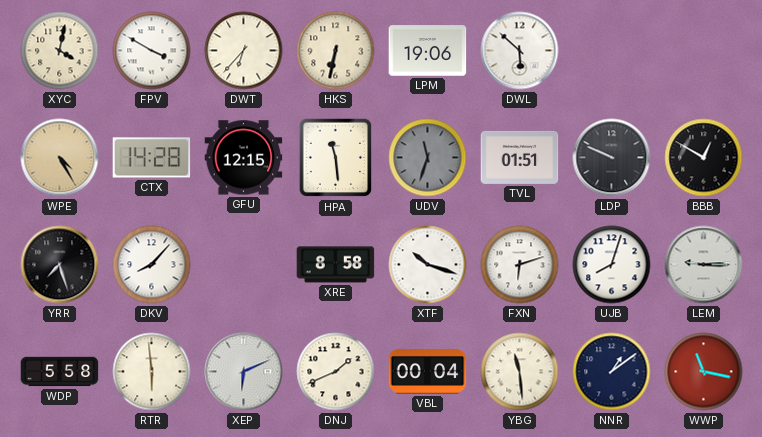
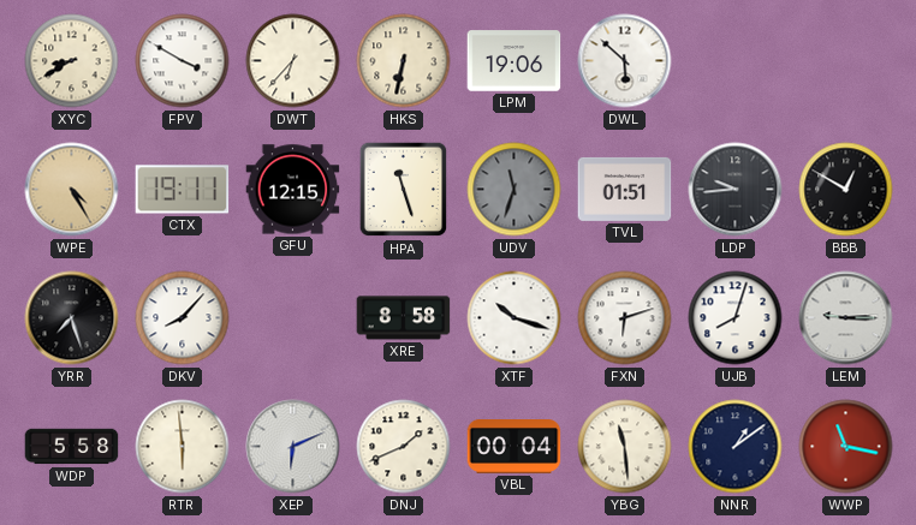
XYC: 4:02 -> 8:40
CTX: 14:28 -> 19:11
HPA: 11:29 -> 11:27
LDP: 9:49 -> 9:44
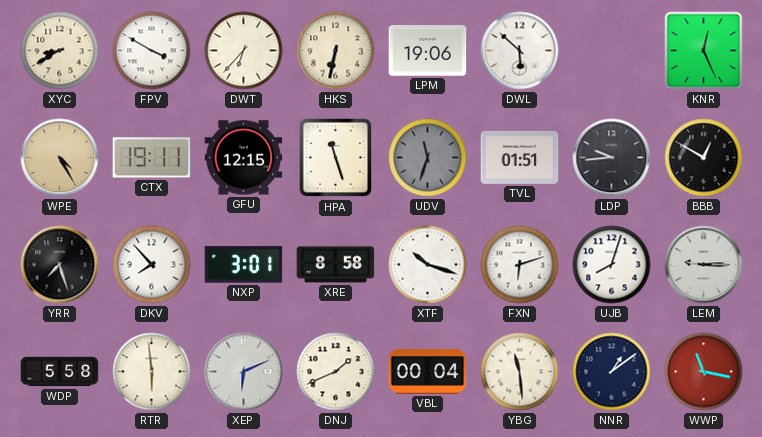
KNR: none -> 12:26
DKV: 8:07 -> 7:53
NXP: none -> 3:01
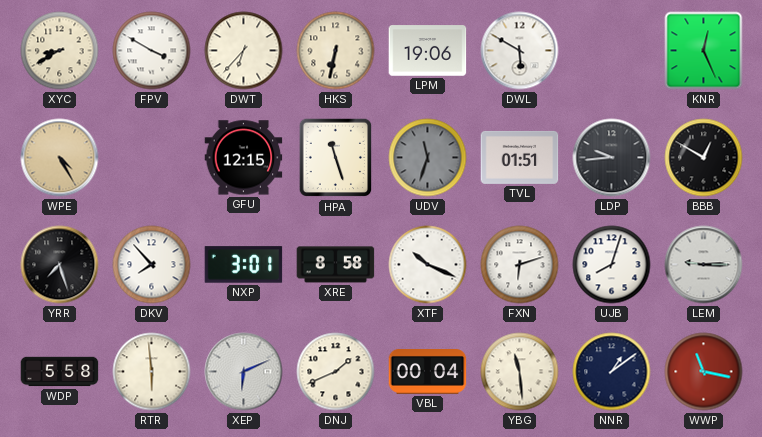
DWL: 5:52 -> 5:50
CTX: 19:11 -> none
XTF: 10:18 -> 10:19
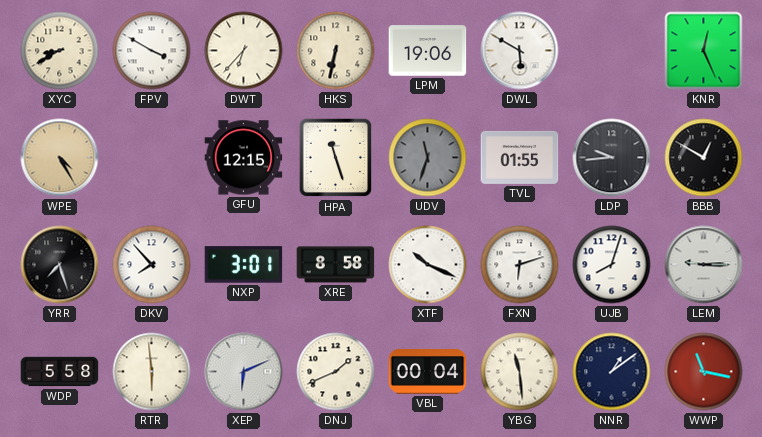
TVL: 01:51 -> 01:55
